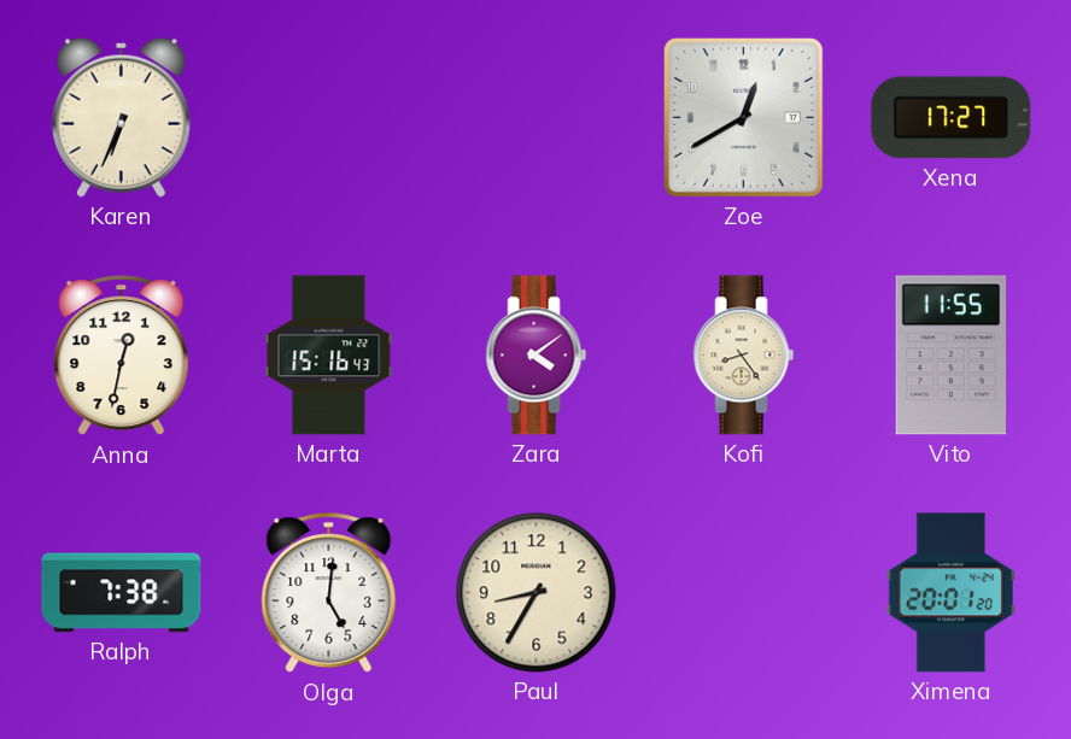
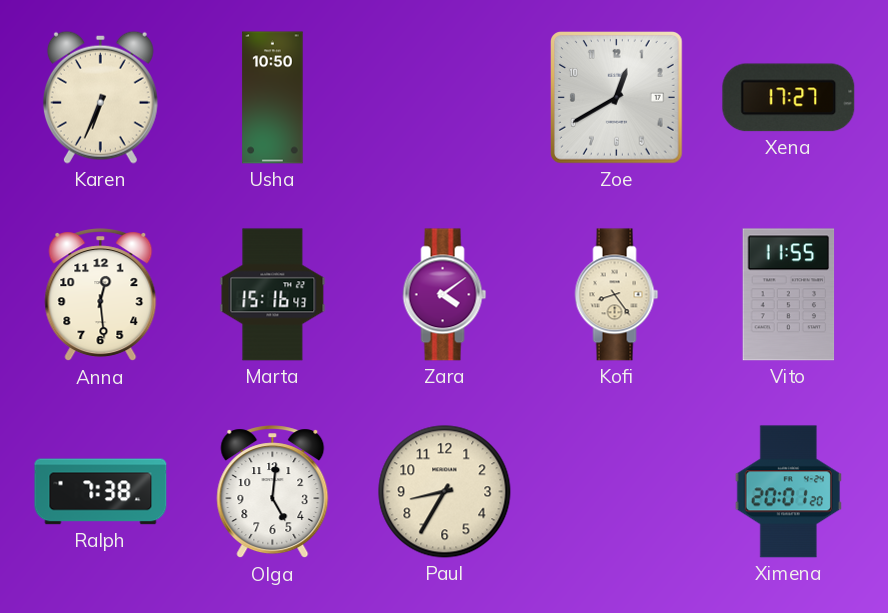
Usha: none -> 10:50
Anna: 12:32 -> 12:29
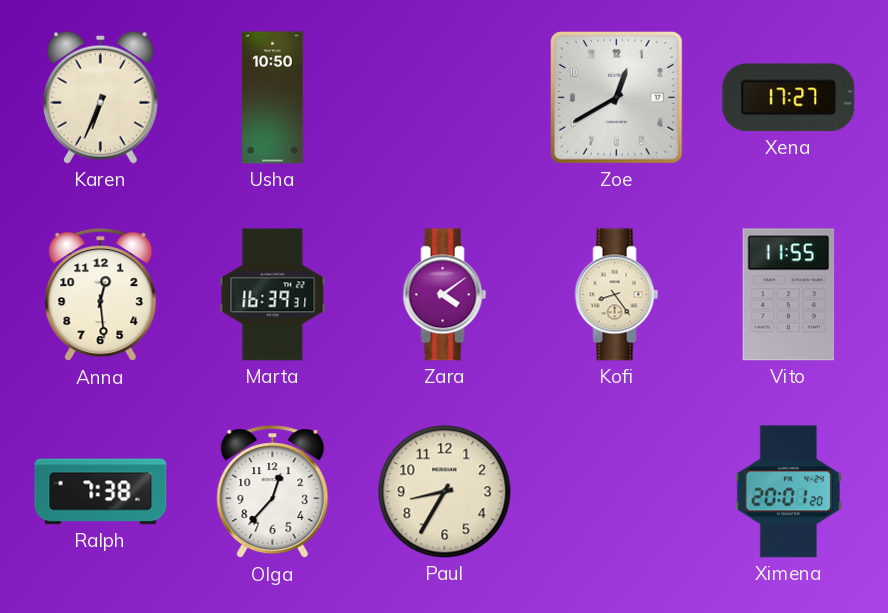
Marta: 15:16 -> 16:39
Olga: 5:01 -> 12:37
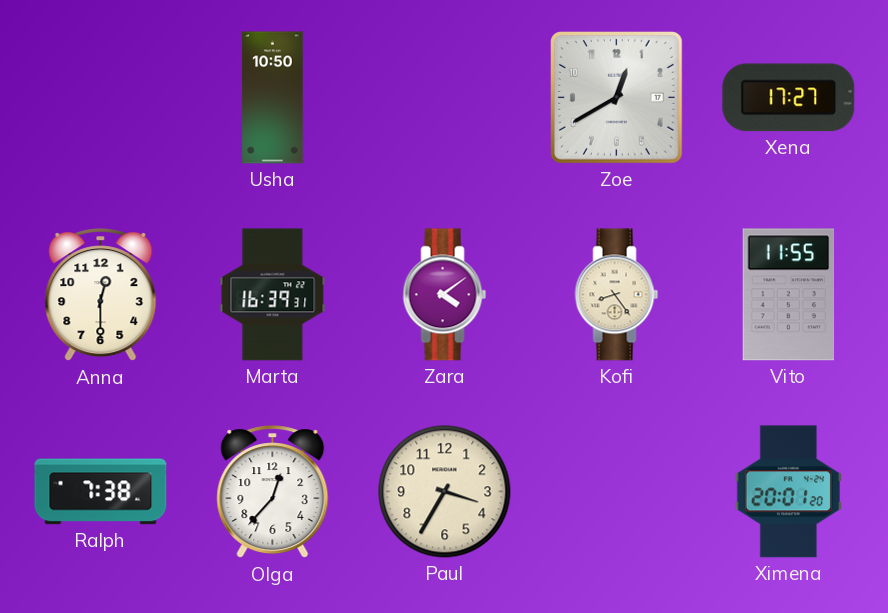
Karen: 6:34 -> none
Anna: 12:29 -> 12:30
Paul: 8:35 -> 3:35
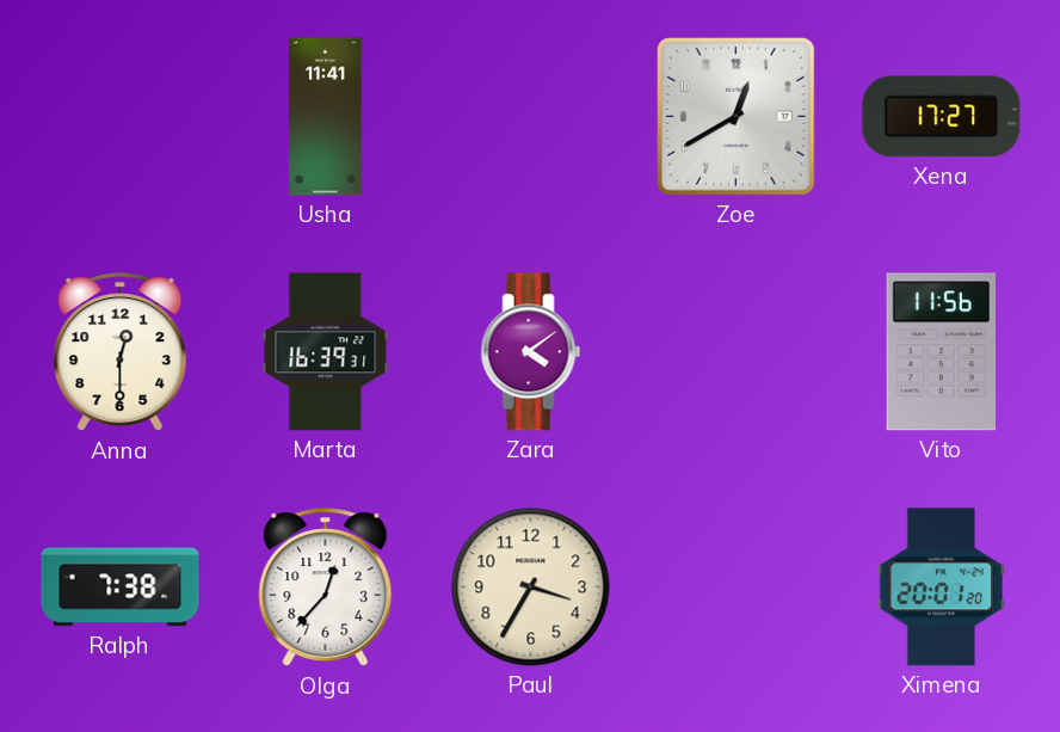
Usha: 10:50 -> 11:41
Kofi: 8:24 -> none
Vito: 11:55 -> 11:56
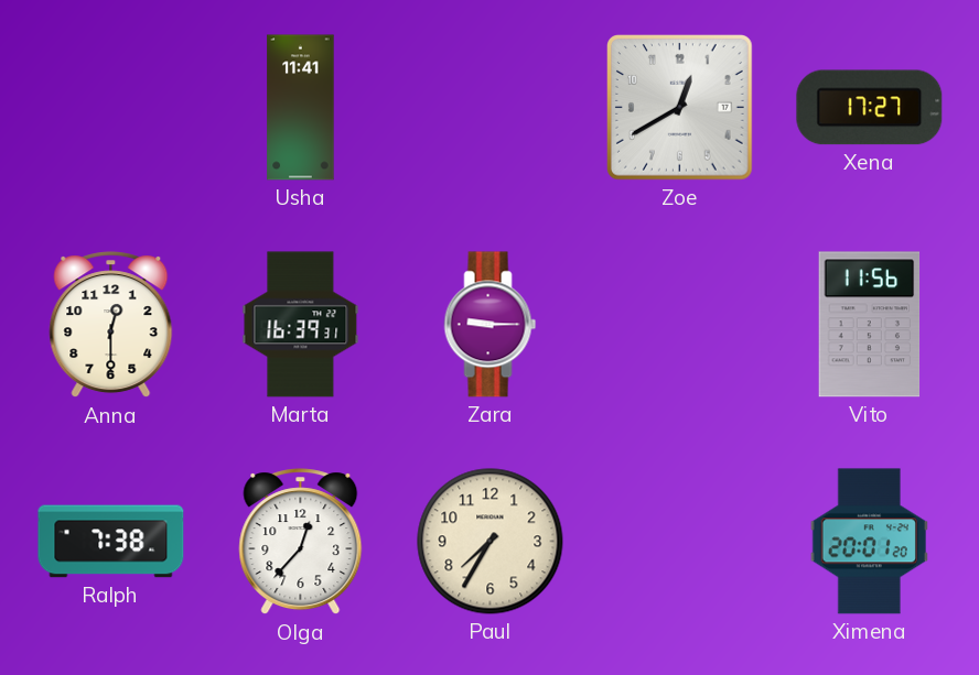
Zara: 4:09 -> 9:15
Paul: 3:35 -> 7:35
